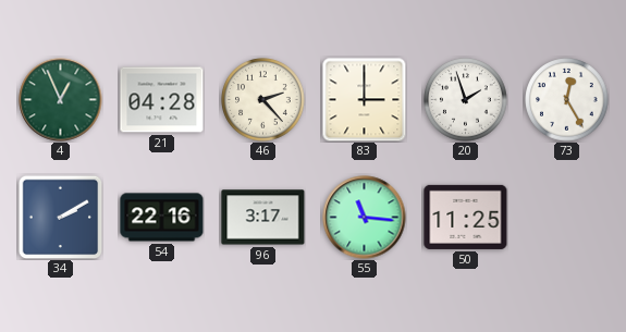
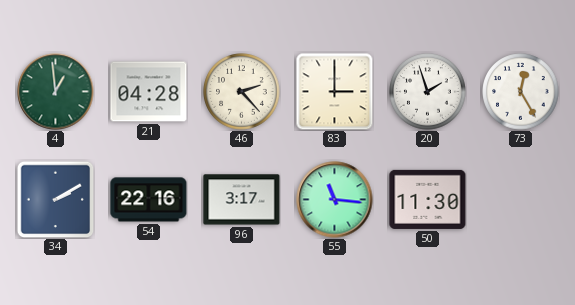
4: 12:56 -> 12:59
50: 11:25 -> 11:30
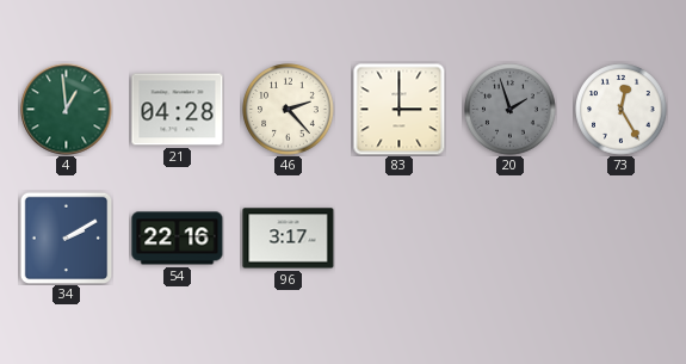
20 dial: white -> grey
55: 11:16 -> none
50: 11:30 -> none
